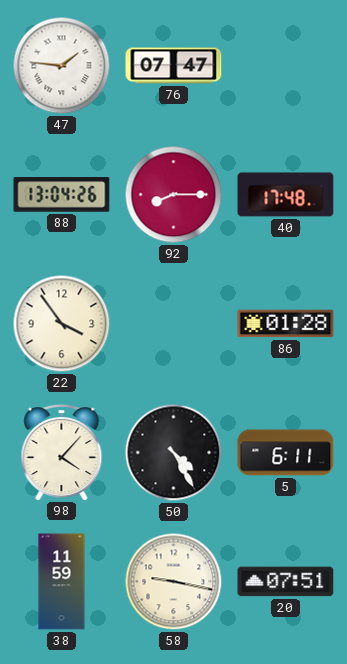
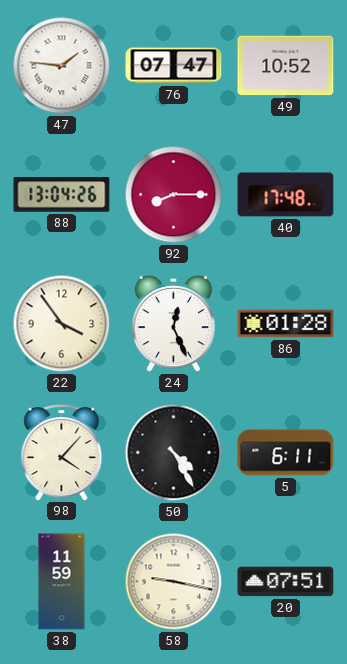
49: none -> 10:52
24: none -> 12:26
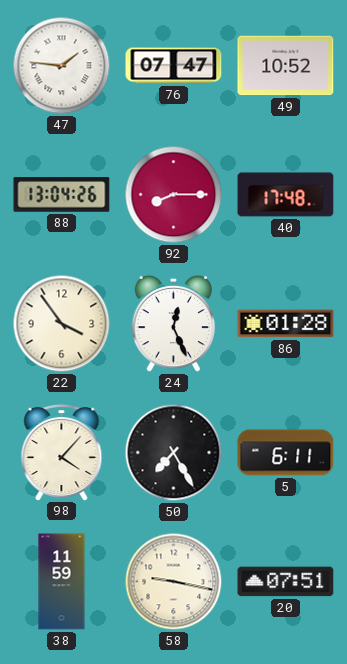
50: 4:25 -> 7:25
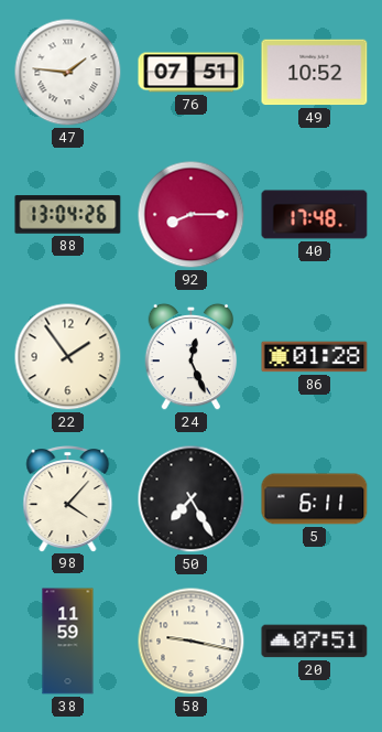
76: 07:47 -> 07:51
22: 3:54 -> 1:54
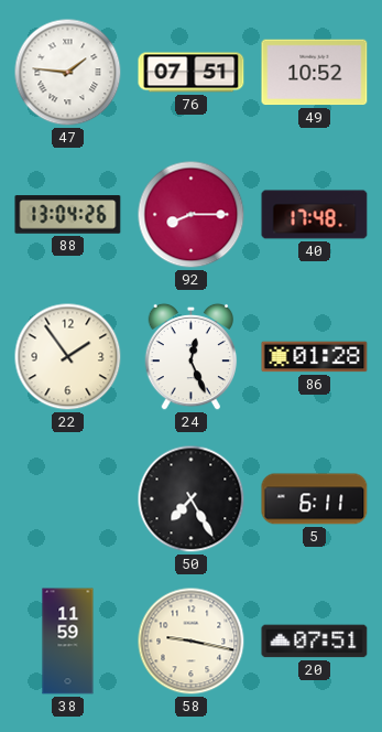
98: 4:07 -> none
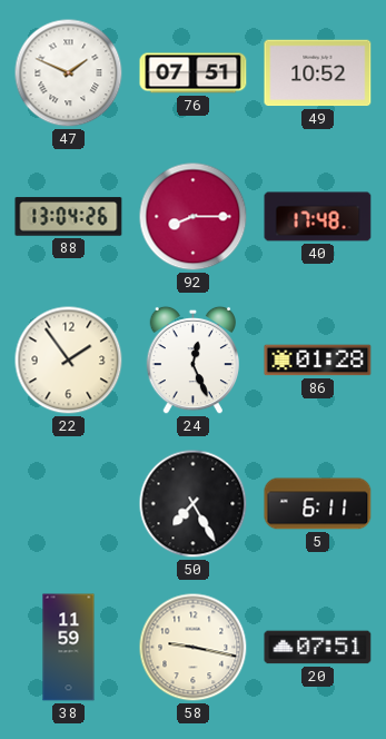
47: 1:46 -> 1:49
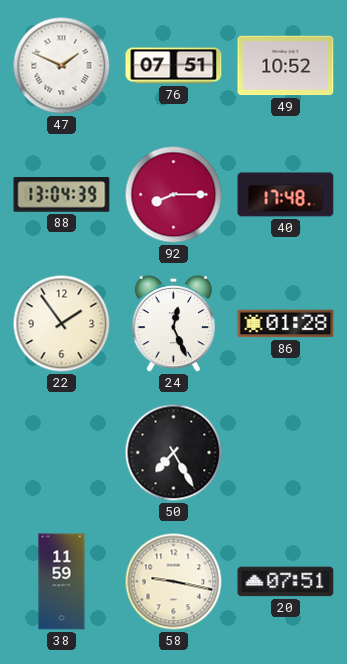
88: 13:04:26 -> 13:04:39
5: 6:11 -> none
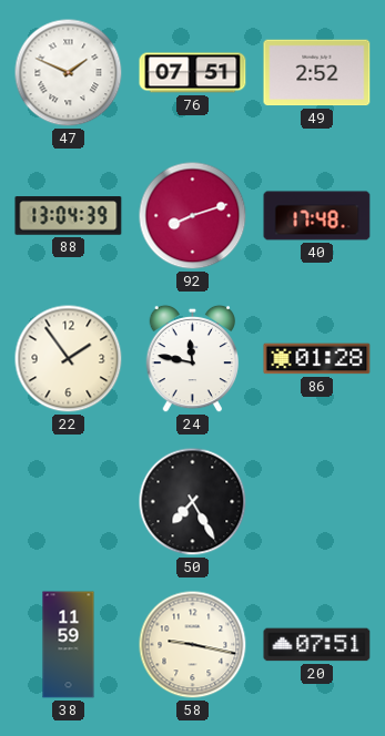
49: 10:52 -> 2:52
92: 8:15 -> 8:12
24: 12:26 -> 11:47
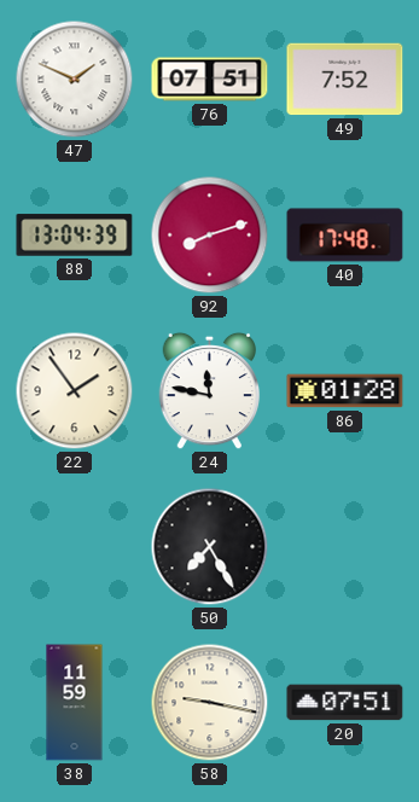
49: 2:52 -> 7:52
